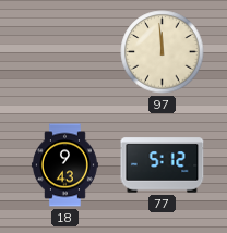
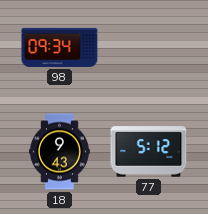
98: none -> 09:34
97: 11:59 -> none
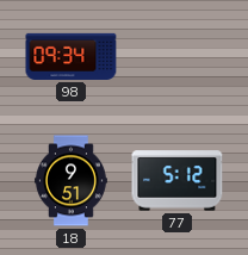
18: 9:43 -> 9:51
